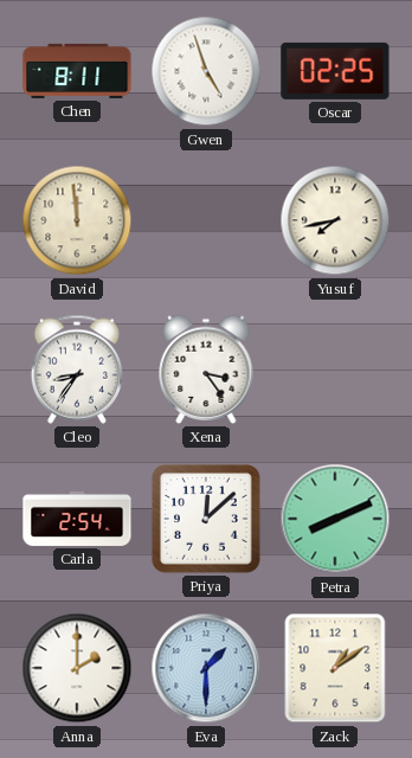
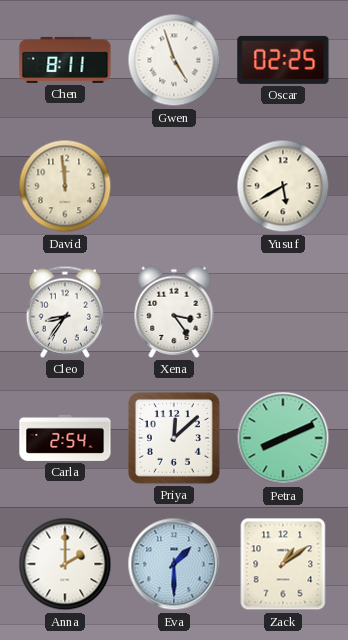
Yusuf: 7:43 -> 5:40
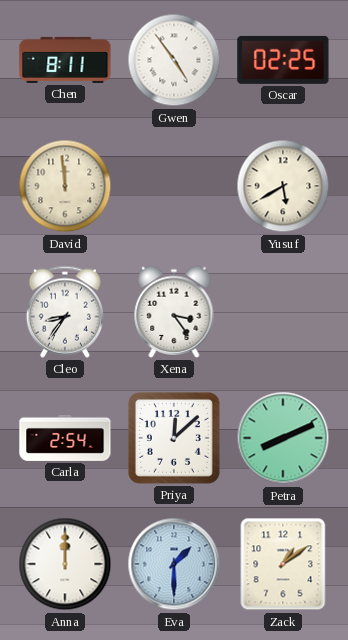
Gwen: 4:57 -> 4:54
Anna: 2:00 -> 12:00
